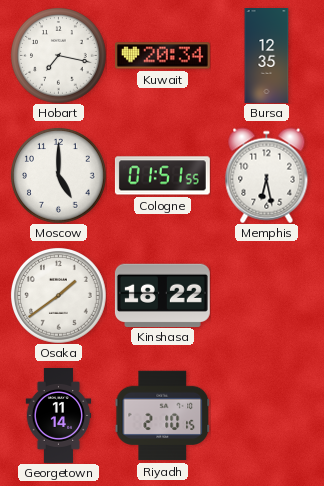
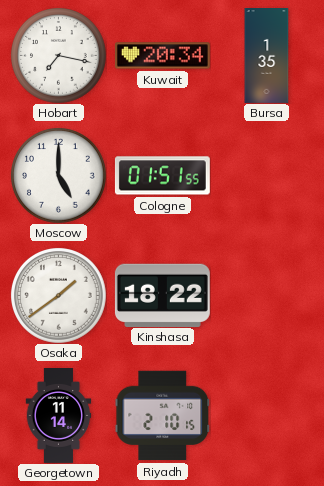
Bursa: 12:35 -> 1:35
Memphis: 6:28 -> none
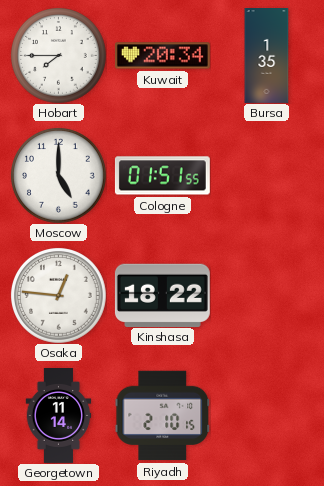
Hobart: 7:17 -> 7:45
Osaka: 1:39 -> 12:46
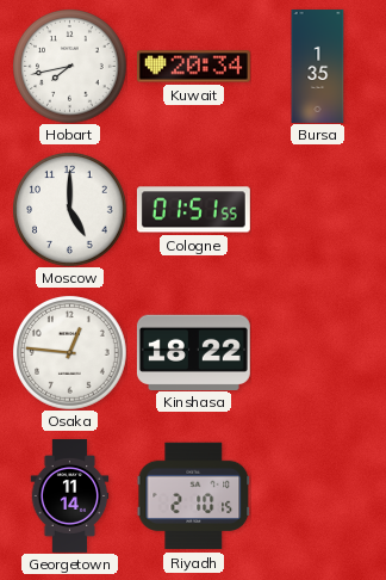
Hobart: 7:45 -> 7:43
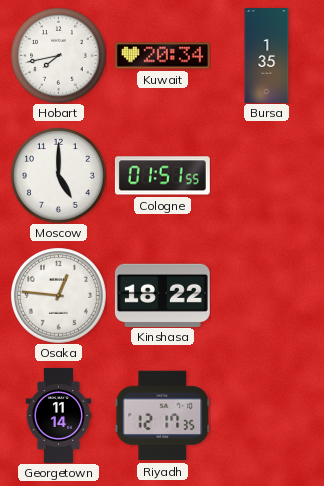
Riyadh: 2:10 -> 12:17
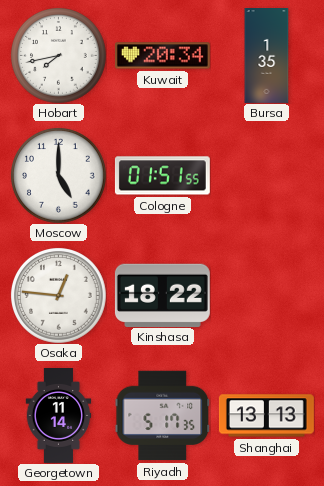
Riyadh: 12:17 -> 5:17
Shanghai: none -> 13:13
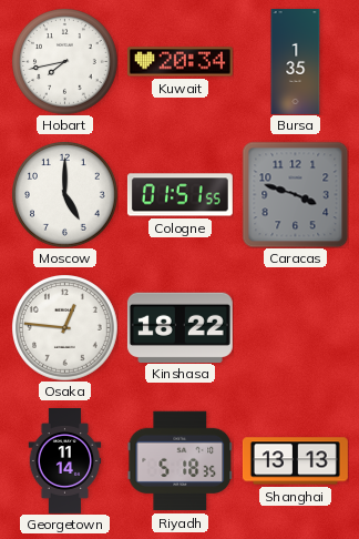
Caracas: none -> 3:48
Riyadh: 5:17 -> 5:18
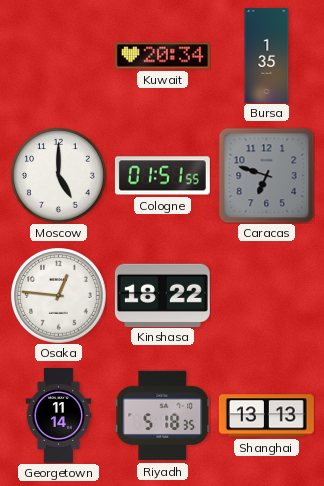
Hobart: 7:43 -> none
Caracas: 3:48 -> 6:48
